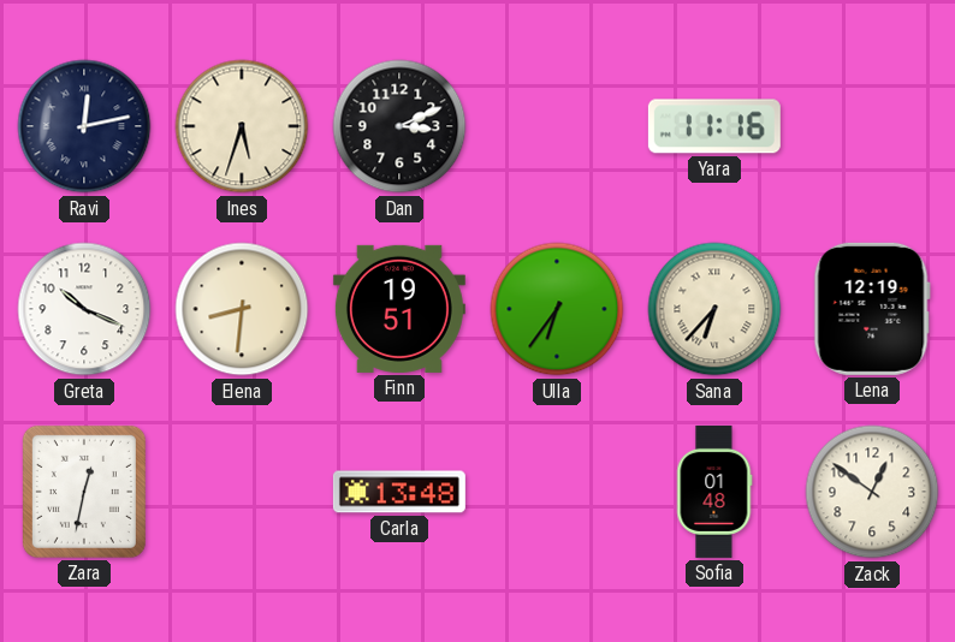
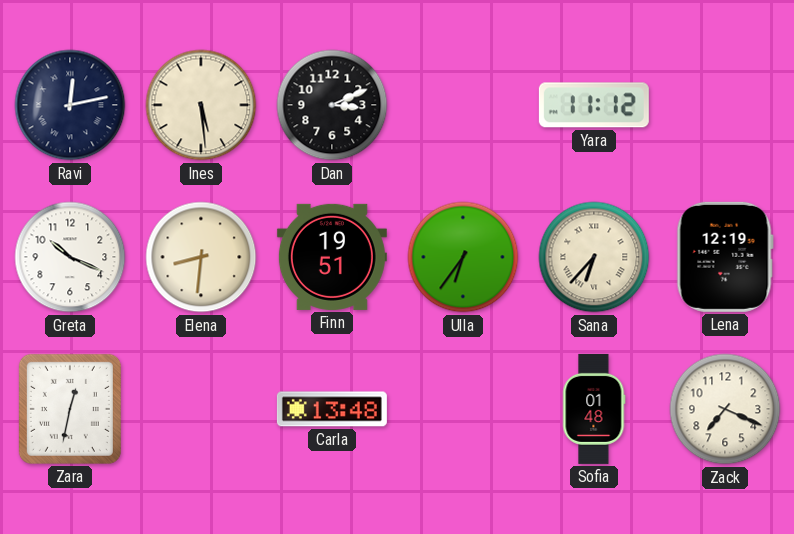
Ines: 5:33 -> 5:29
Yara: 11:16 -> 11:12
Zack: 12:51 -> 7:19
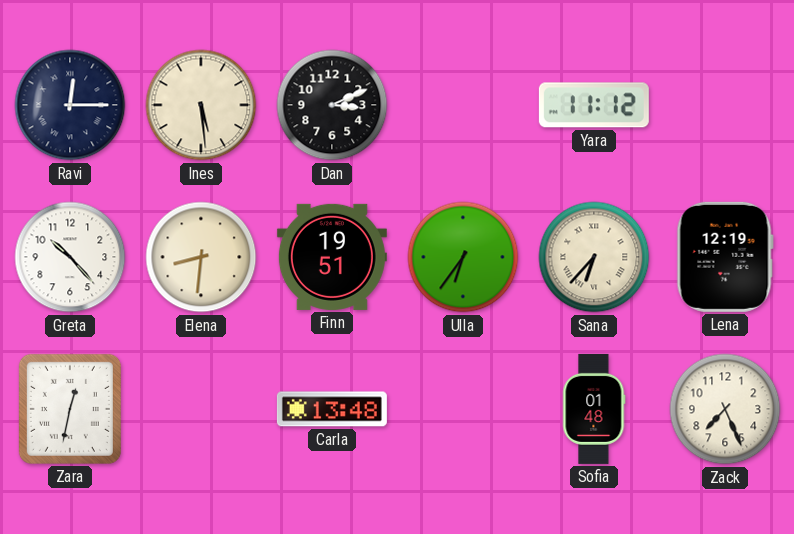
Ravi: 12:13 -> 12:15
Greta: 10:19 -> 10:23
Zack: 7:19 -> 7:26
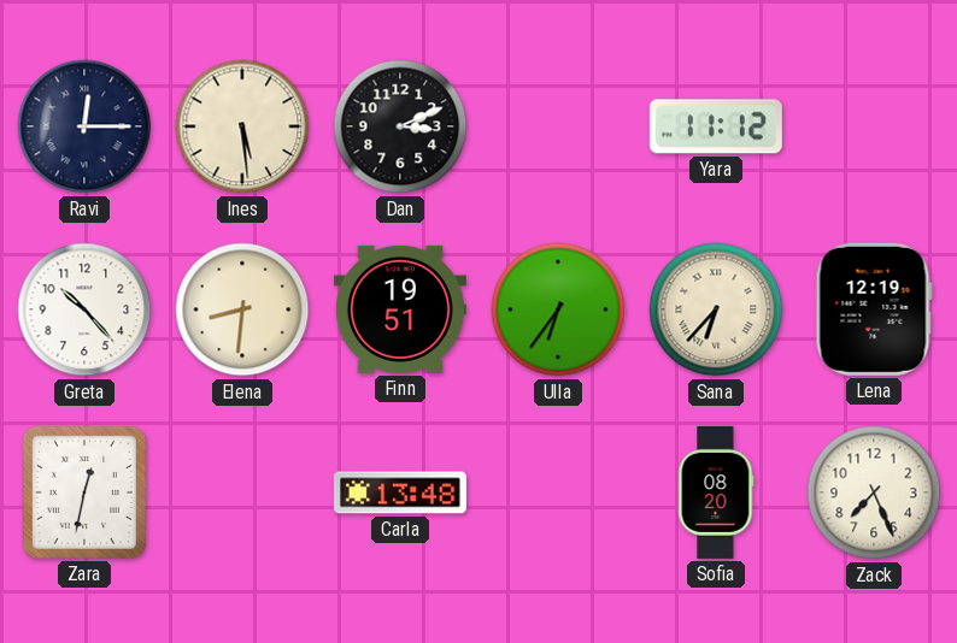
Sofia: 01:48 -> 08:20
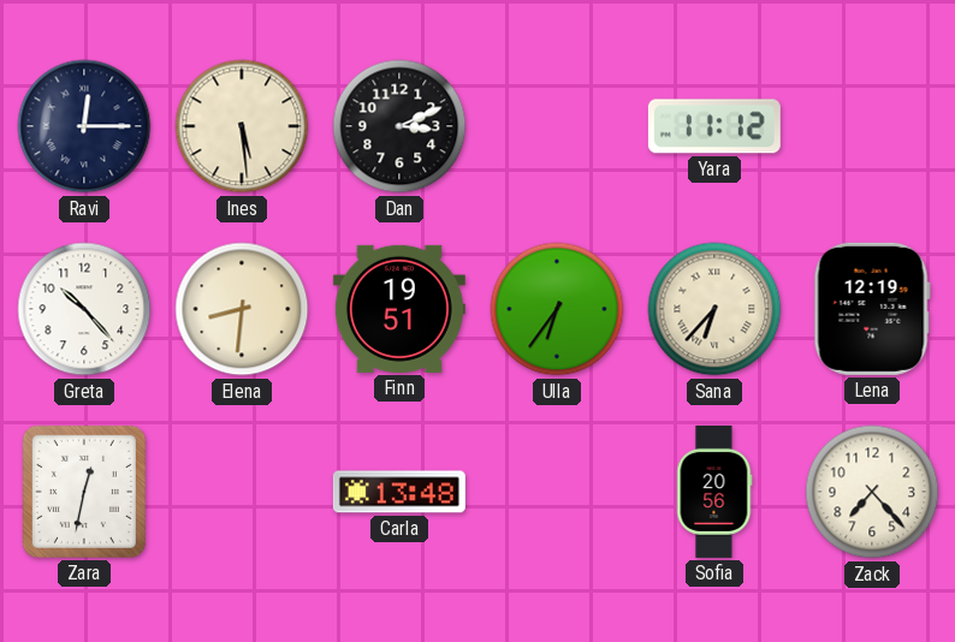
Sofia: 08:20 -> 20:56
Zack: 7:26 -> 7:23
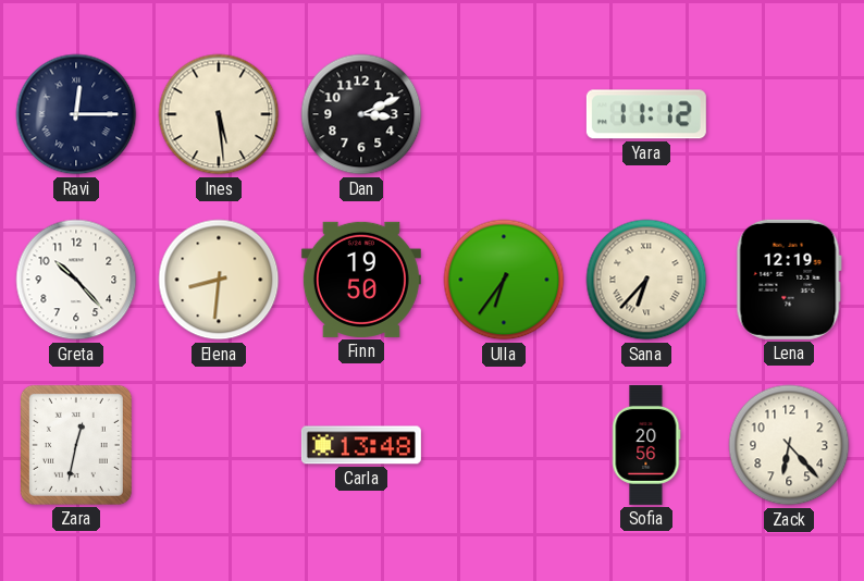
Finn: 19:51 -> 19:50
Zack: 7:23 -> 6:23
